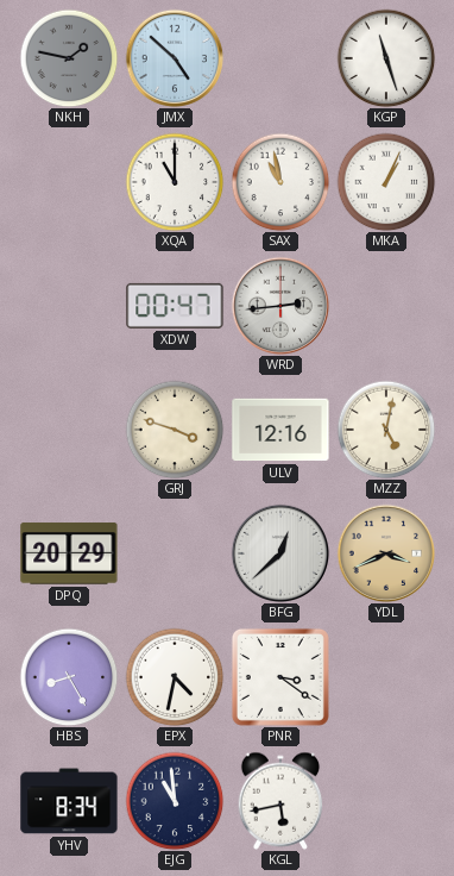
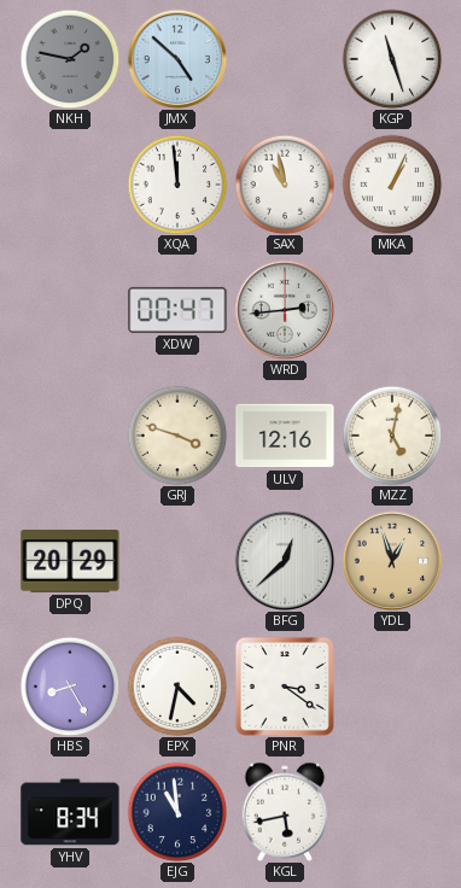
XQA: 11:00 -> 11:59
YDL: 3:41 -> 12:57
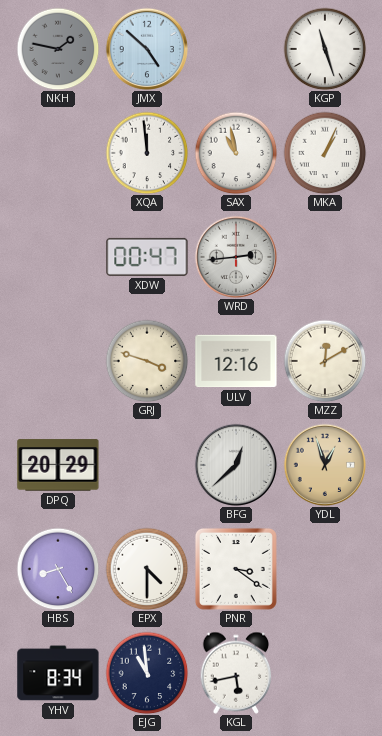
MZZ: 5:02 -> 12:10
EPX: 4:32 -> 4:30
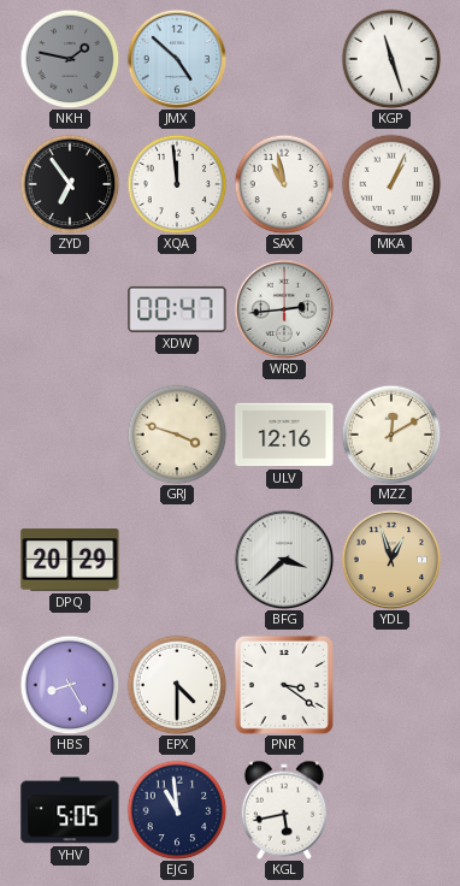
ZYD: none -> 6:54
BFG: 12:38 -> 3:38
YHV: 8:34 -> 5:05
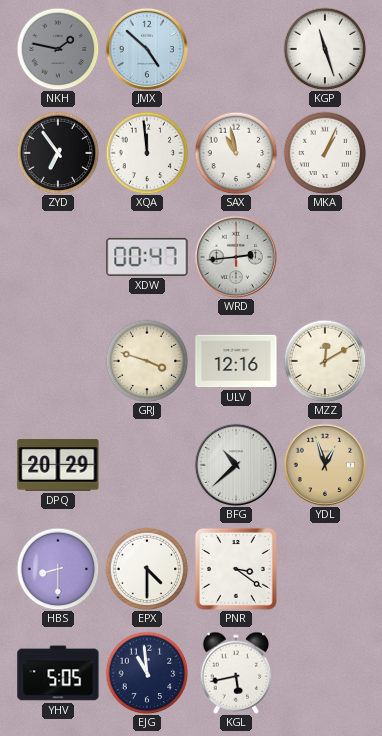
BFG: 3:38 -> 10:38
HBS: 8:25 -> 8:30
